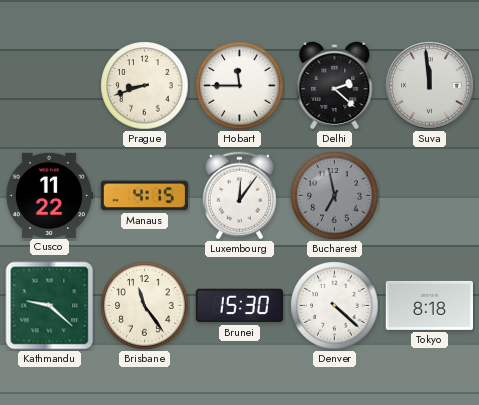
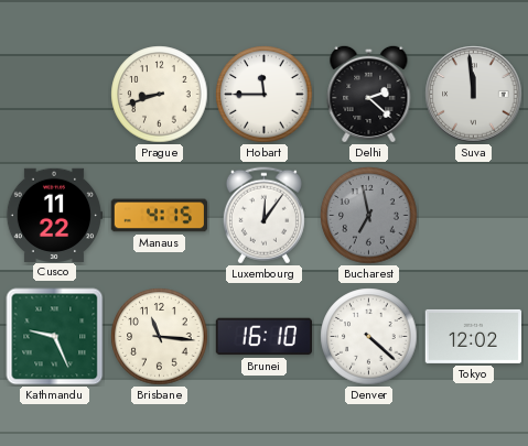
Kathmandu: 9:22 -> 9:26
Brisbane: 11:24 -> 11:16
Brunei: 15:30 -> 16:10
Tokyo: 8:18 -> 12:02
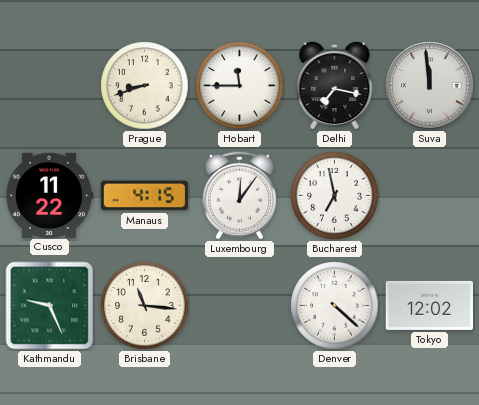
Delhi: 2:22 -> 7:17
Bucharest dial: grey -> white
Brunei: 16:10 -> none
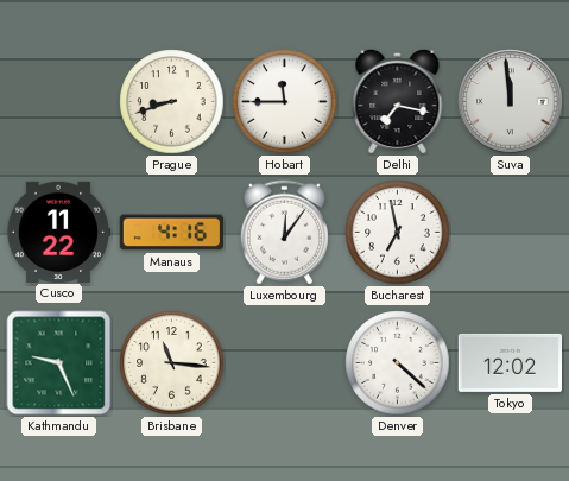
Manaus: 4:15 -> 4:16
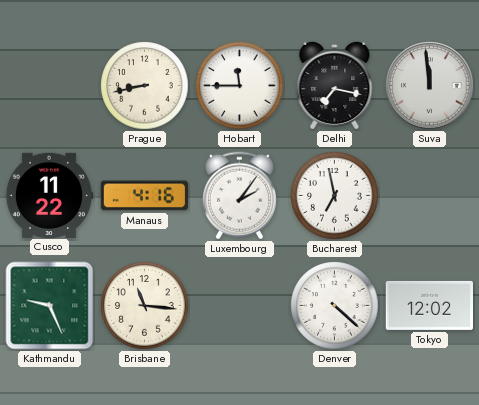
Prague: 8:42 -> 8:43
Luxembourg: 12:06 -> 2:06
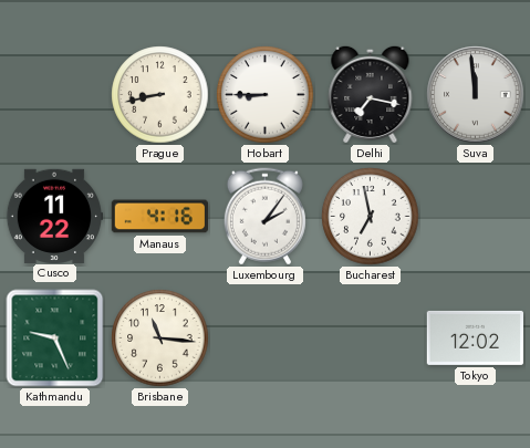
Hobart: 11:45 -> 8:45
Denver: 4:22 -> none
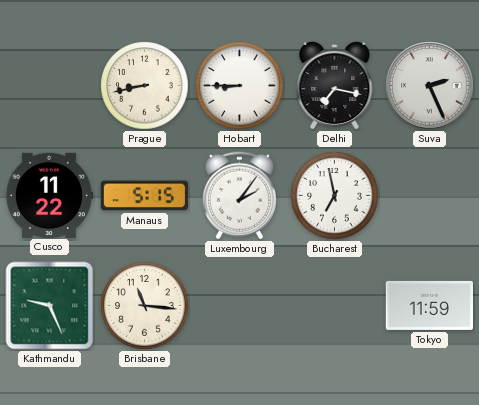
Suva: 11:59 -> 2:26
Manaus: 4:16 -> 5:15
Tokyo: 12:02 -> 11:59
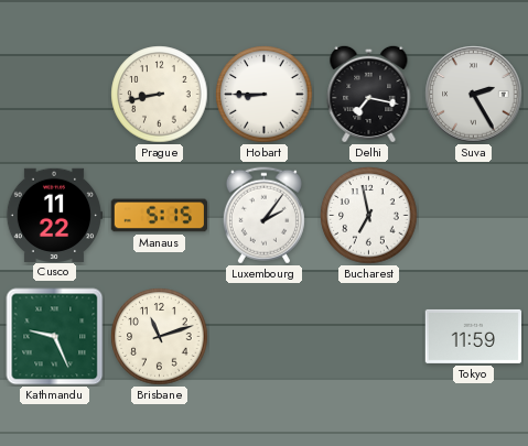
Suva: 2:26 -> 2:25
Brisbane: 11:16 -> 11:12
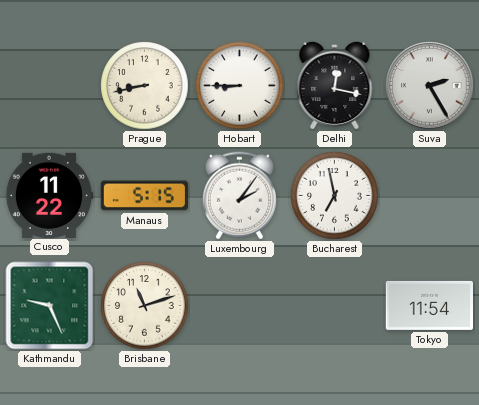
Delhi: 7:17 -> 12:17
Tokyo: 11:59 -> 11:54
